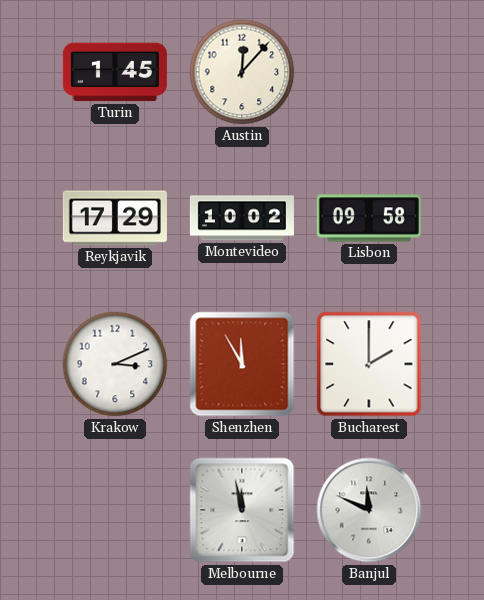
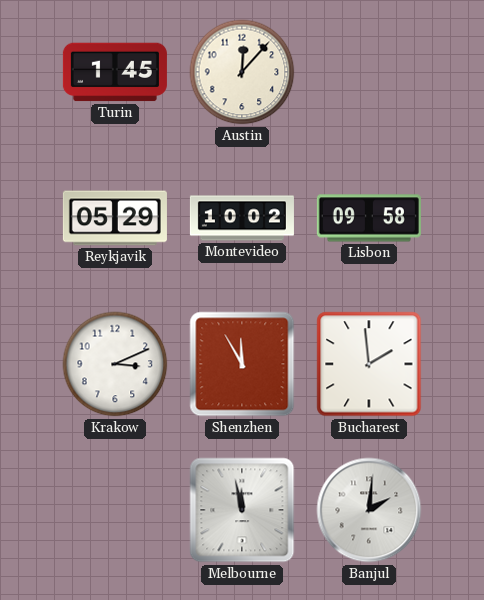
Reykjavik: 17:29 -> 05:29
Bucharest: 2:00 -> 1:59
Banjul: 11:49 -> 2:01
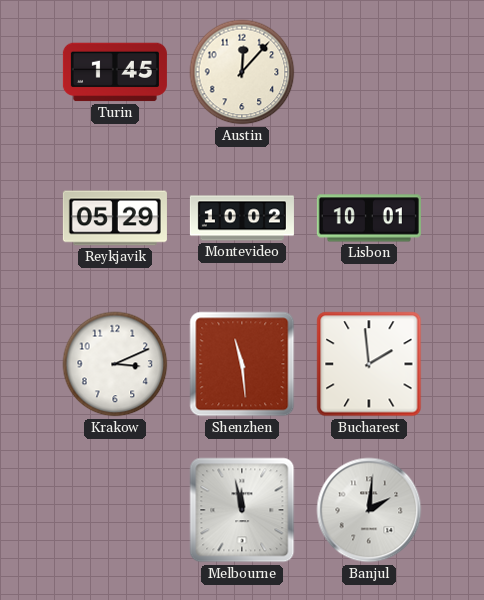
Lisbon: 09:58 -> 10:01
Shenzhen: 11:55 -> 11:29
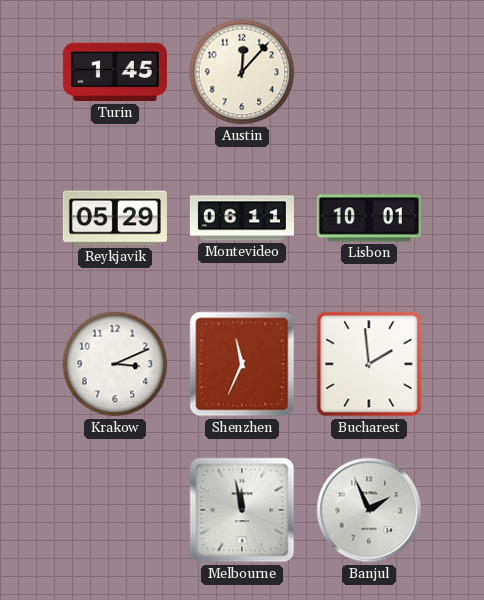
Montevideo: 10:02 -> 06:11
Shenzhen: 11:29 -> 11:34
Banjul: 2:01 -> 1:56
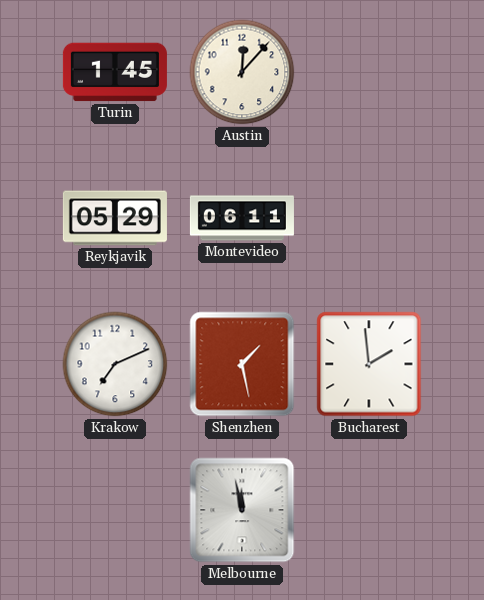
Lisbon: 10:01 -> none
Krakow: 3:11 -> 7:11
Shenzhen: 11:34 -> 1:28
Banjul: 1:56 -> none
